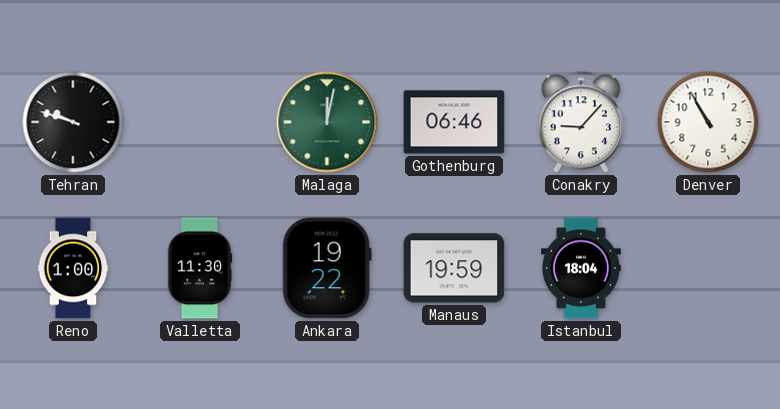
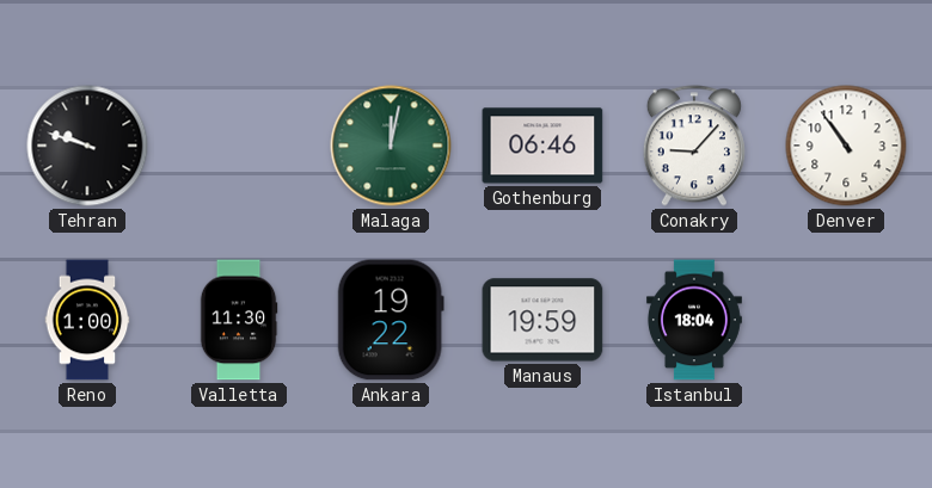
Denver: 10:55 -> 10:54
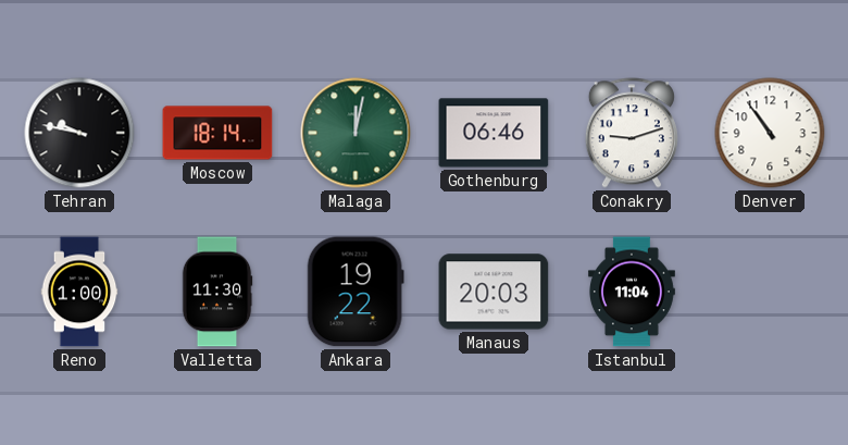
Tehran: 9:48 -> 9:47
Moscow: none -> 18:14
Conakry: 9:07 -> 9:12
Manaus: 19:59 -> 20:03
Istanbul: 18:04 -> 11:04
